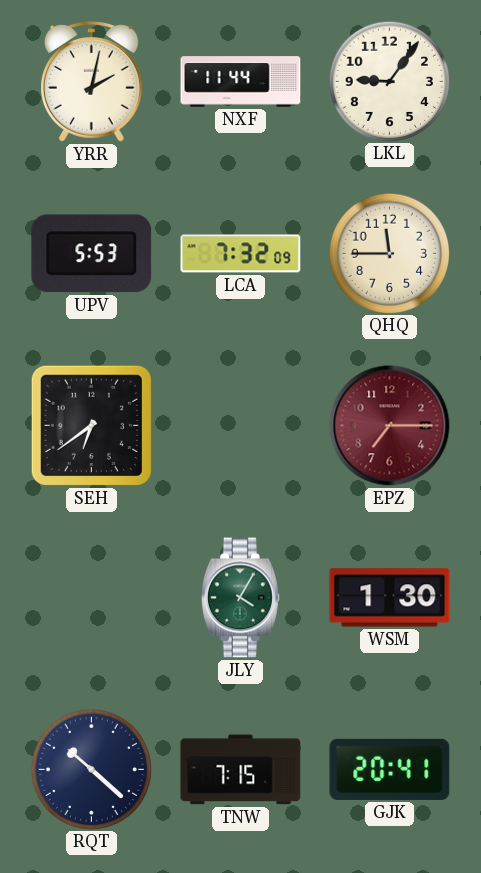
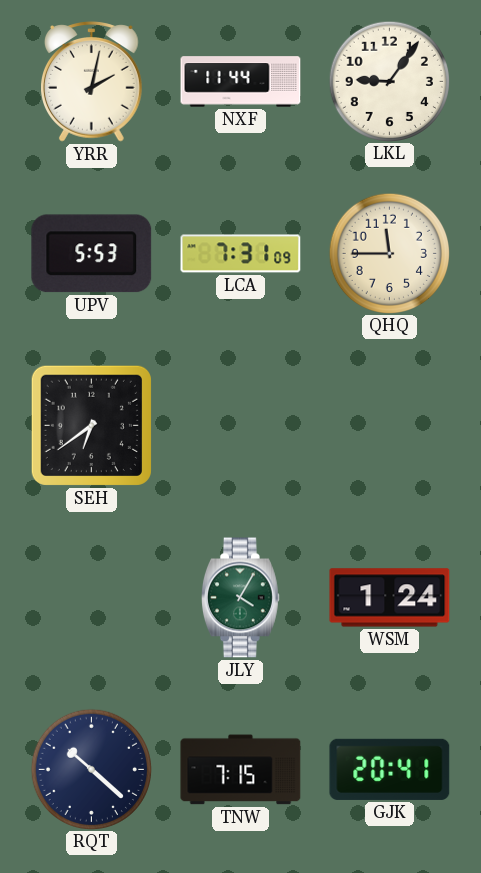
LCA: 7:32 -> 7:31
EPZ: 7:15 -> none
WSM: 1:30 -> 1:24
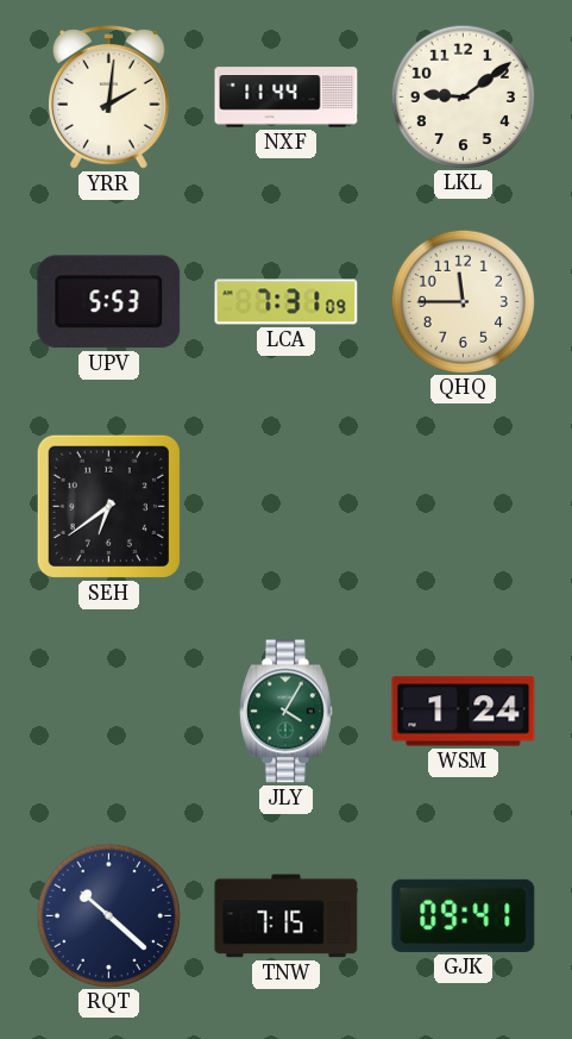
YRR: 2:02 -> 2:01
LKL: 9:06 -> 9:09
GJK: 20:41 -> 09:41
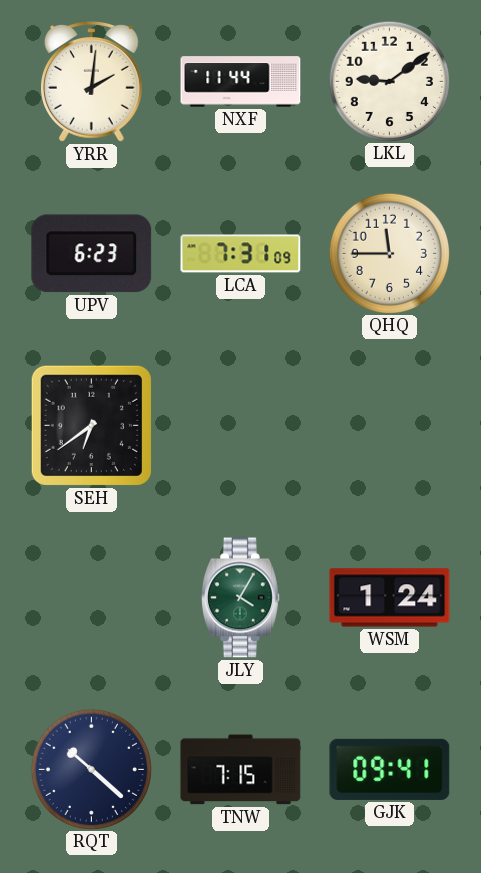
UPV: 5:53 -> 6:23
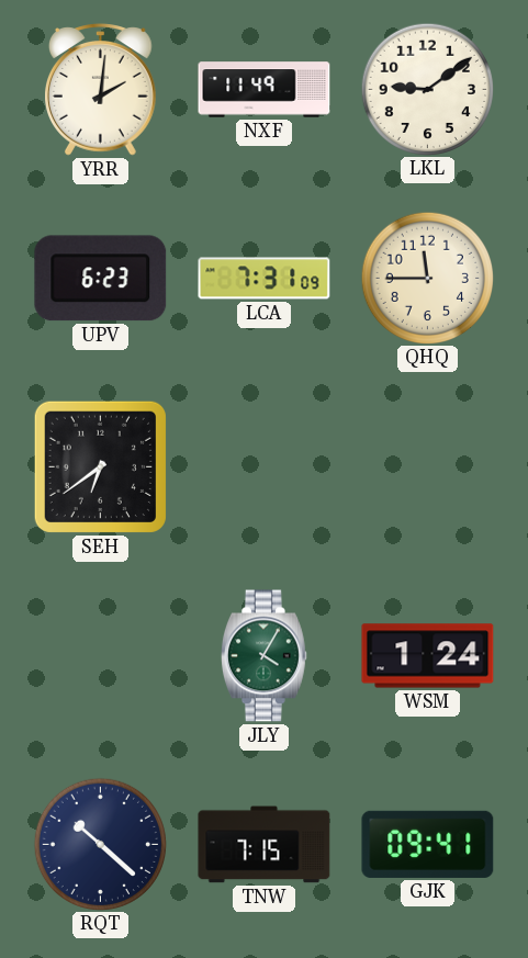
NXF: 11:44 -> 11:49
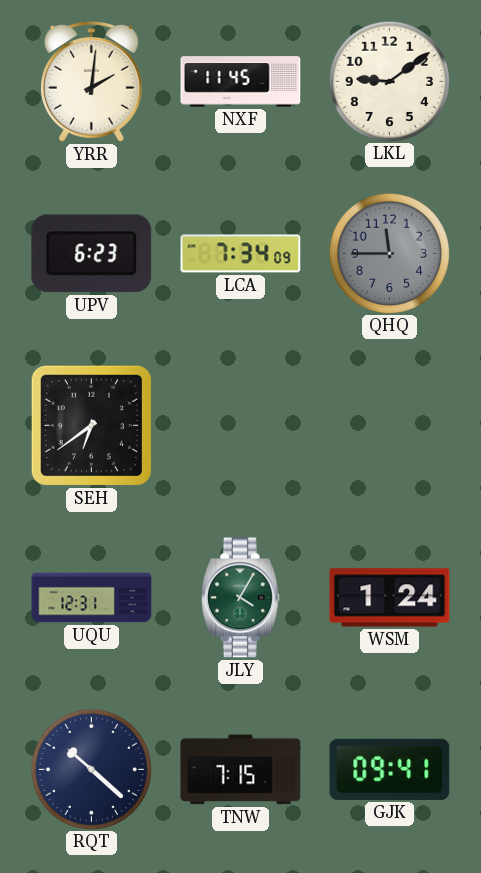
NXF: 11:49 -> 11:45
LCA: 7:31 -> 7:34
QHQ dial: cream -> grey
UQU: none -> 12:31
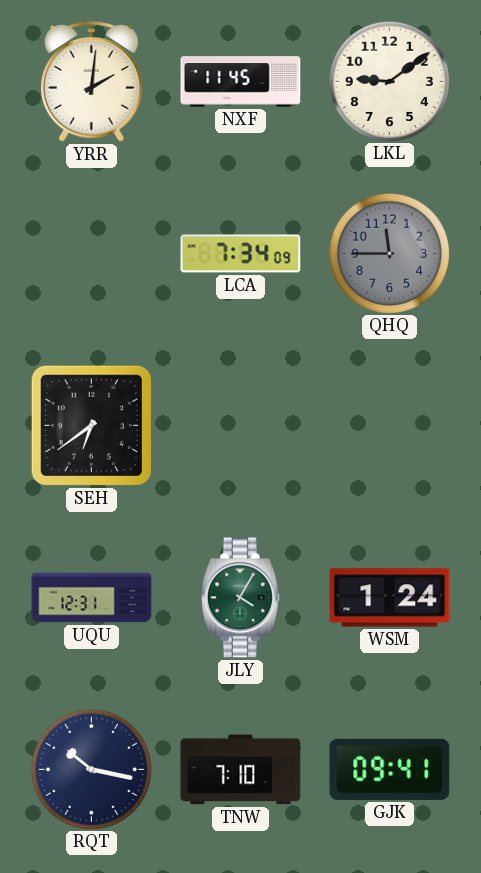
UPV: 6:23 -> none
RQT: 10:22 -> 10:17
TNW: 7:15 -> 7:10
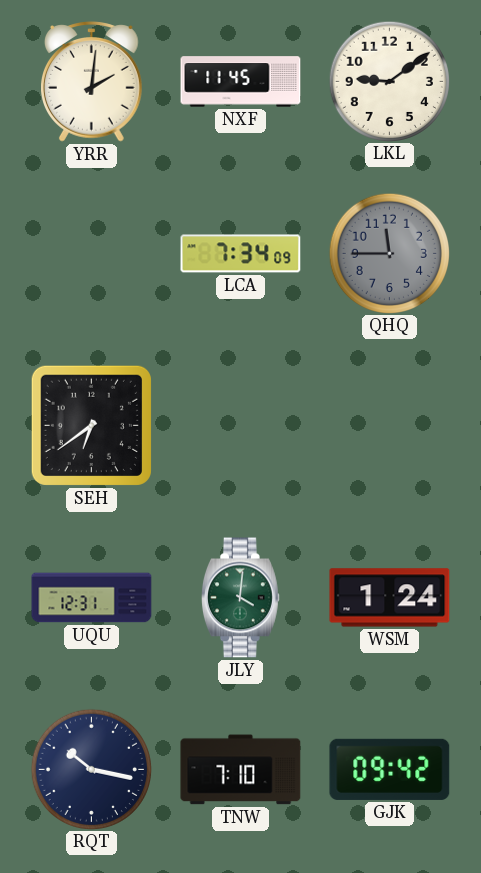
JLY: 4:05 -> 4:01
GJK: 09:41 -> 09:42
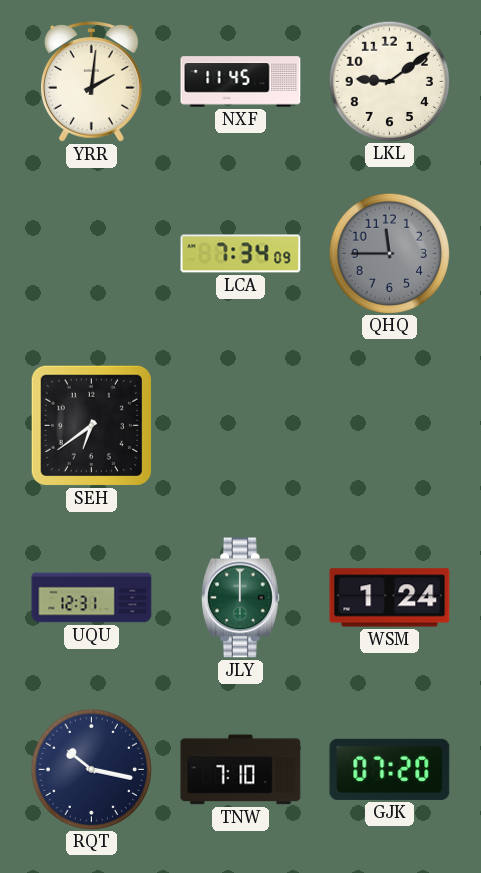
JLY: 4:01 -> 12:00
GJK: 09:42 -> 07:20
